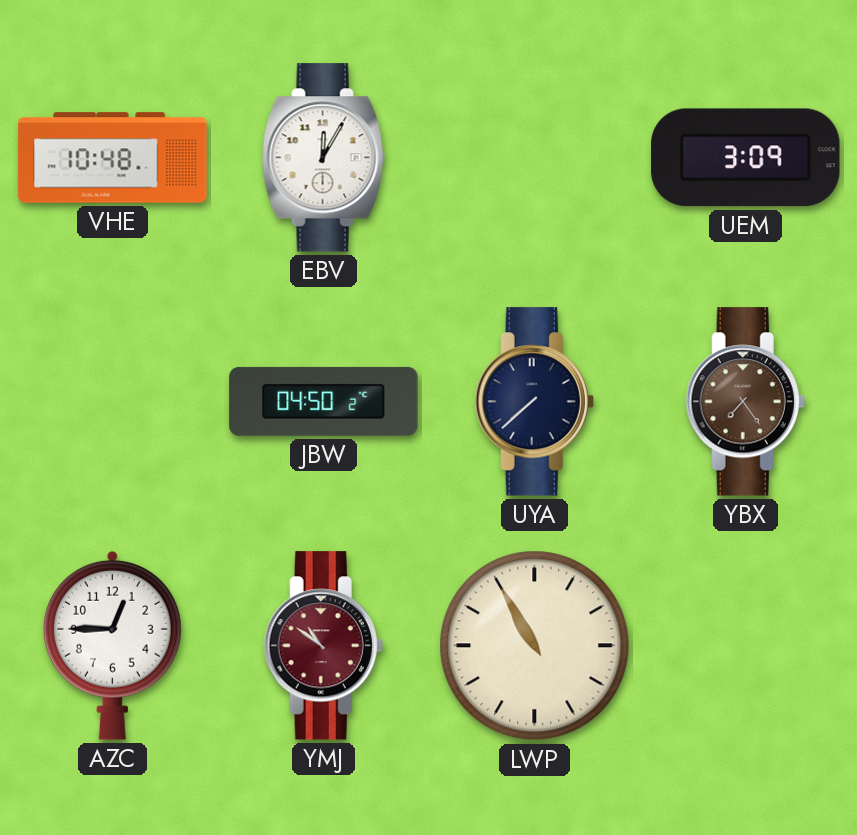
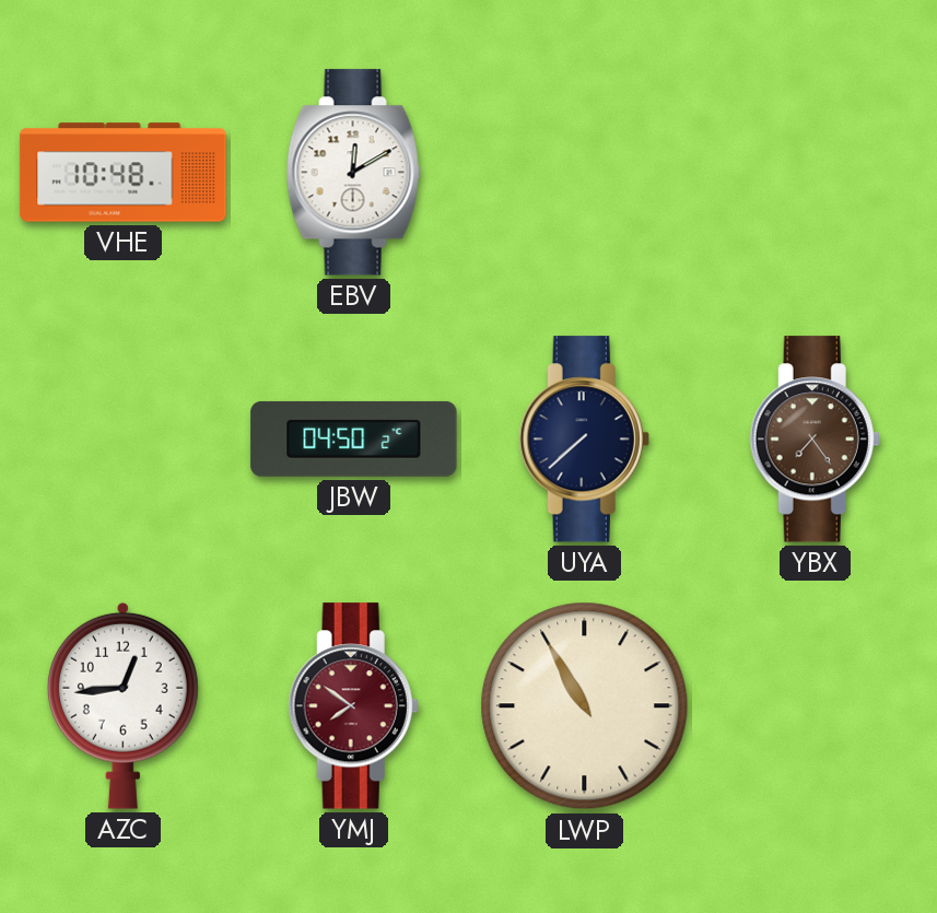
EBV: 12:05 -> 12:10
UEM: 3:09 -> none
AZC: 12:45 -> 12:44
YMJ: 10:51 -> 7:51
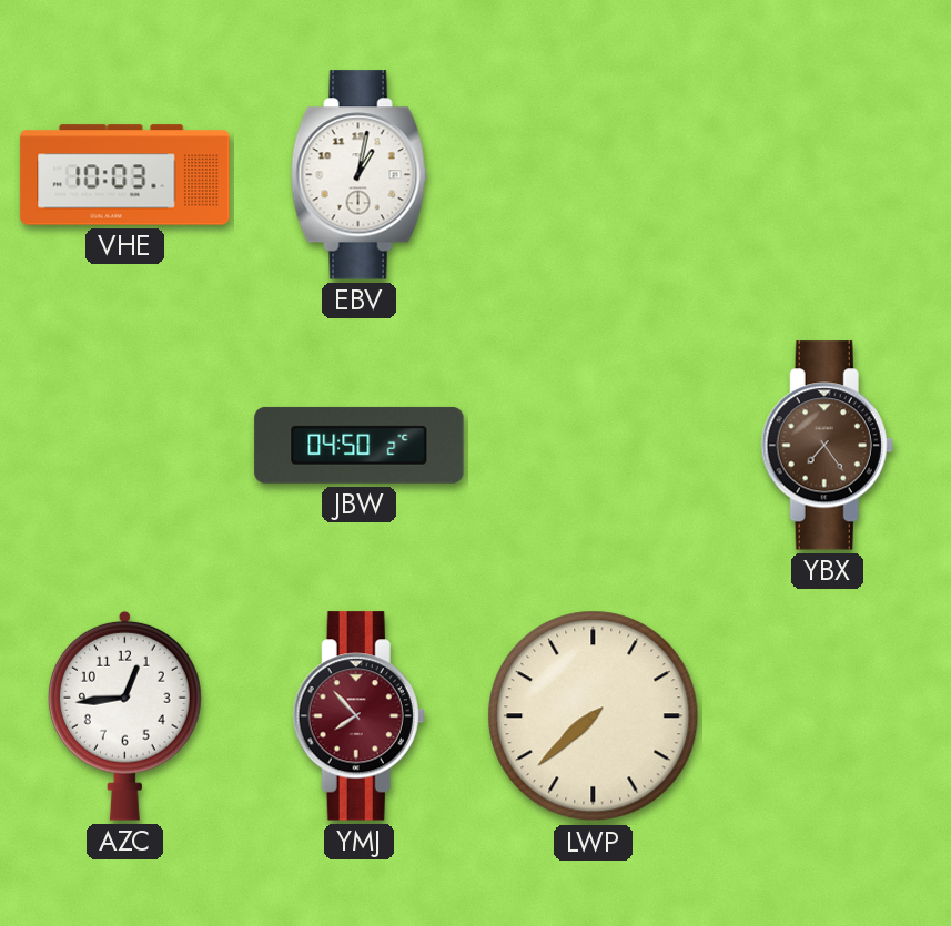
VHE: 10:48 -> 10:03
EBV: 12:10 -> 1:02
UYA: 7:38 -> none
YMJ: 7:51 -> 7:53
LWP: 10:55 -> 7:38
